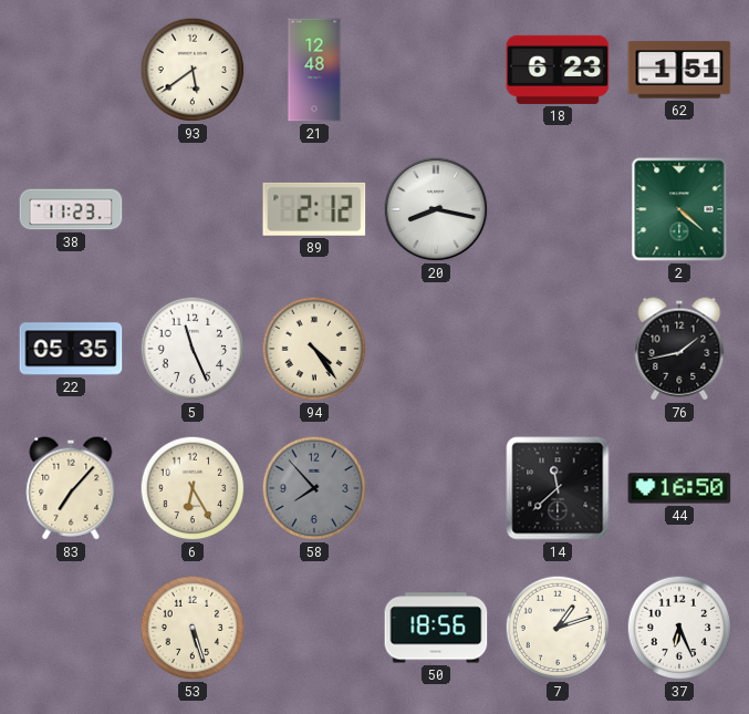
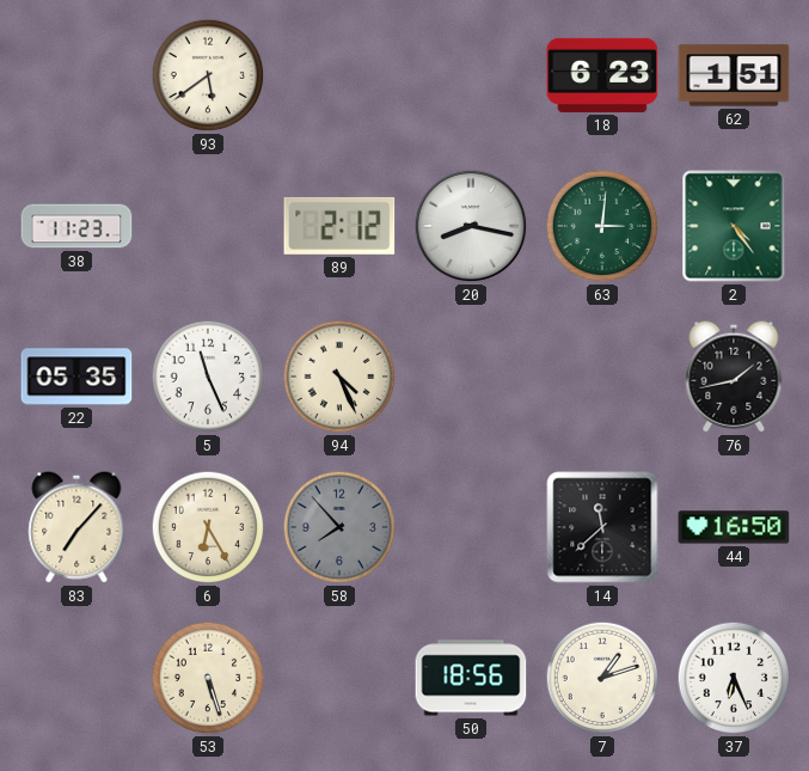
21: 12:48 -> none
63: none -> 3:01
2: 4:22 -> 4:24
94: 4:24 -> 4:26
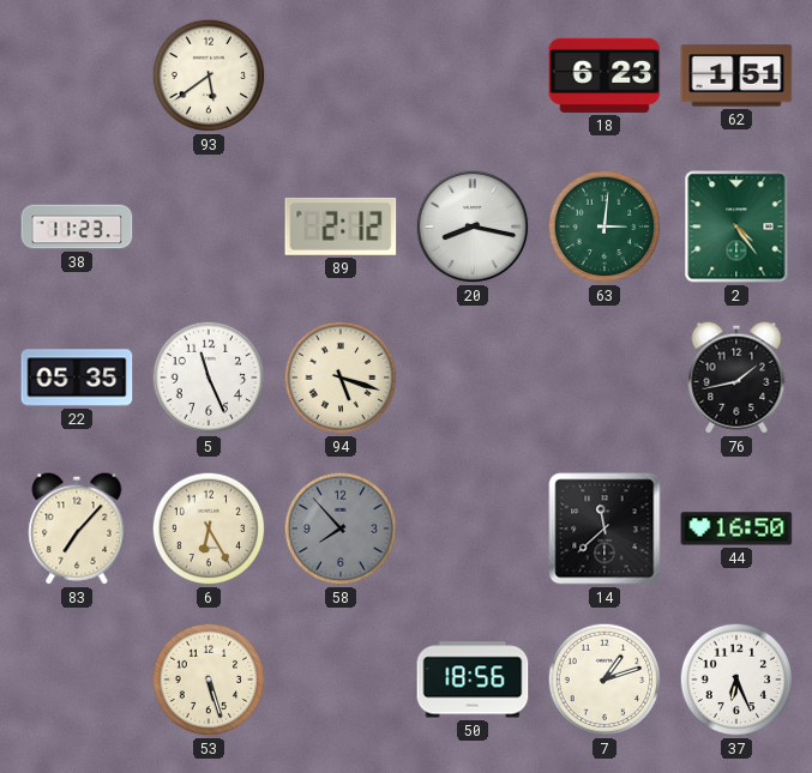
94: 4:26 -> 5:18
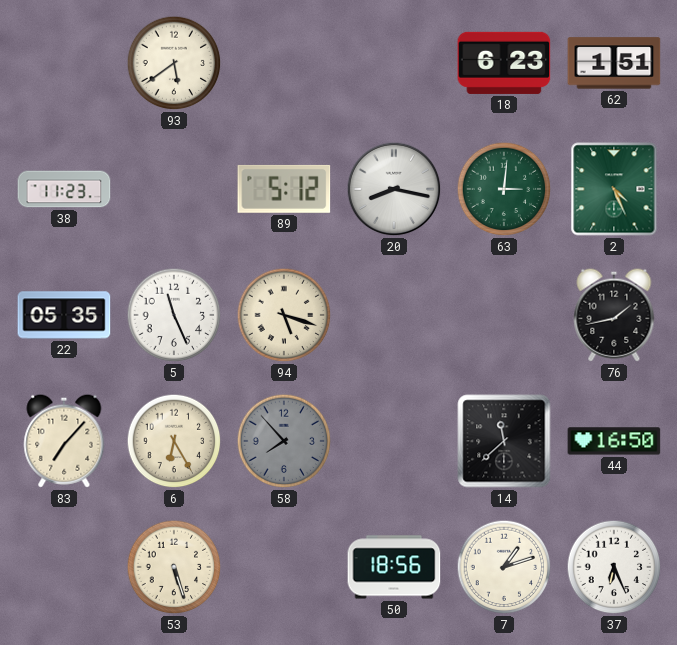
89: 2:12 -> 5:12
2: 4:24 -> 4:26
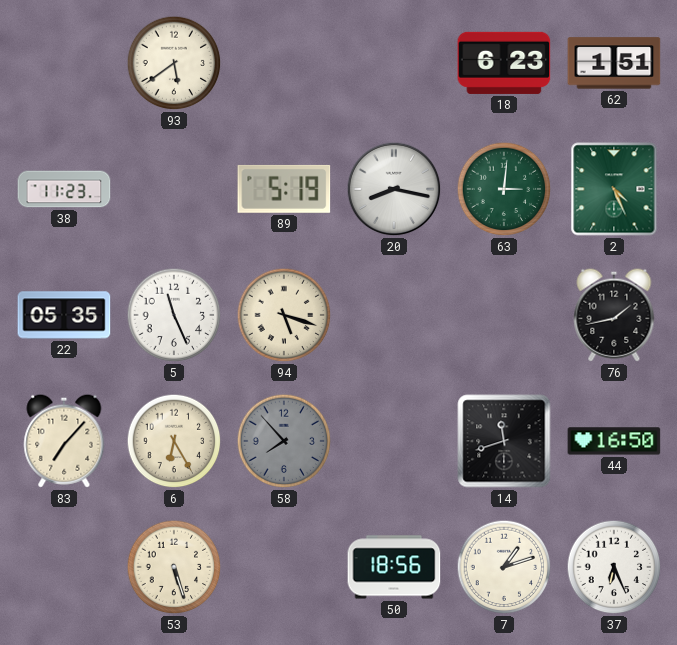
89: 5:12 -> 5:19
14: 11:38 -> 11:42
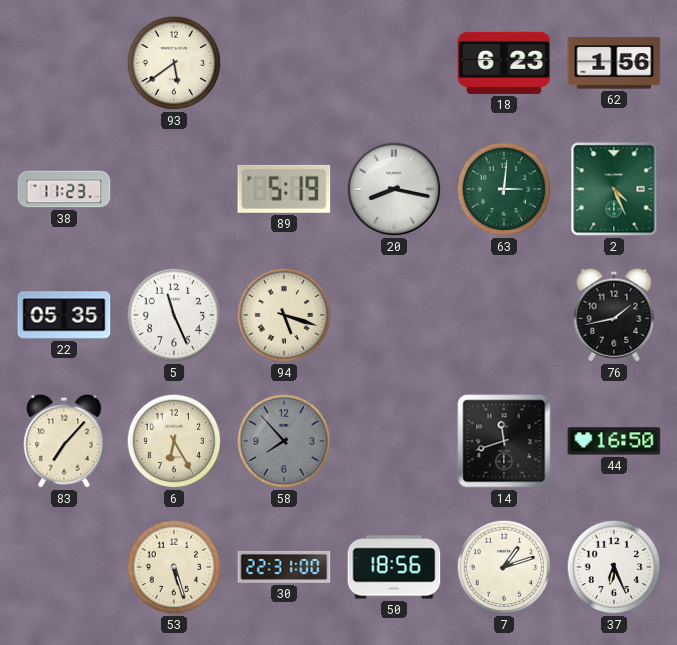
62: 1:51 -> 1:56
30: none -> 22:31
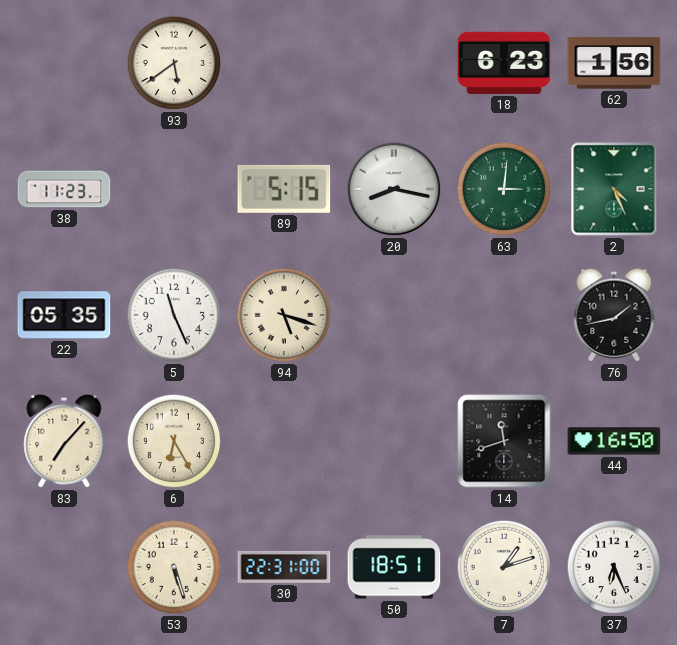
89: 5:19 -> 5:15
58: 7:53 -> none
50: 18:56 -> 18:51
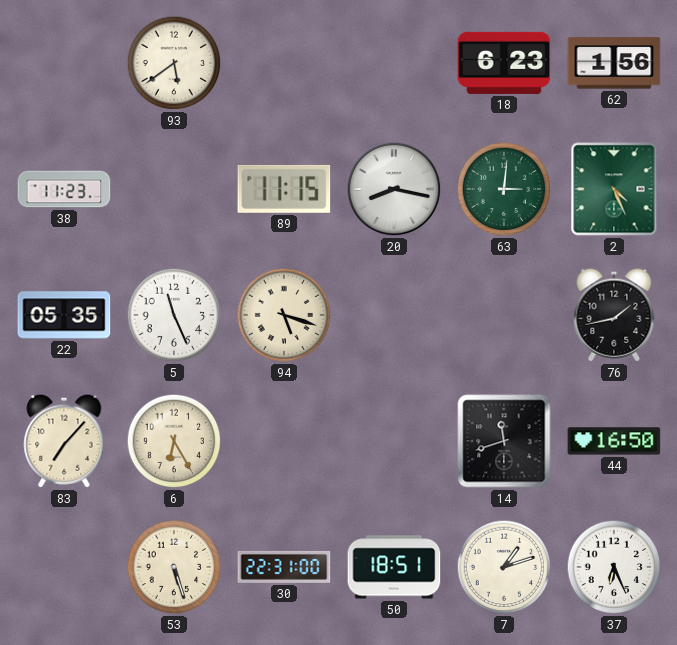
89: 5:15 -> 11:15
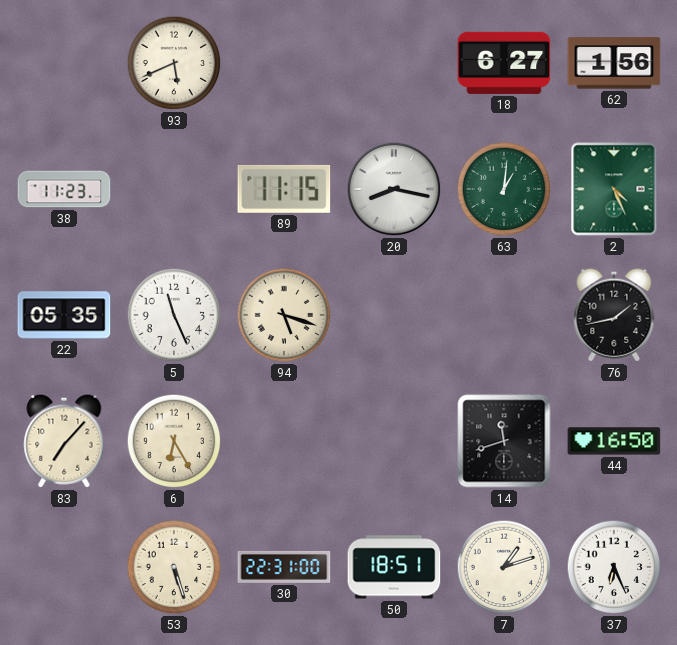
93: 5:39 -> 5:41
18: 6:23 -> 6:27
63: 3:01 -> 1:01
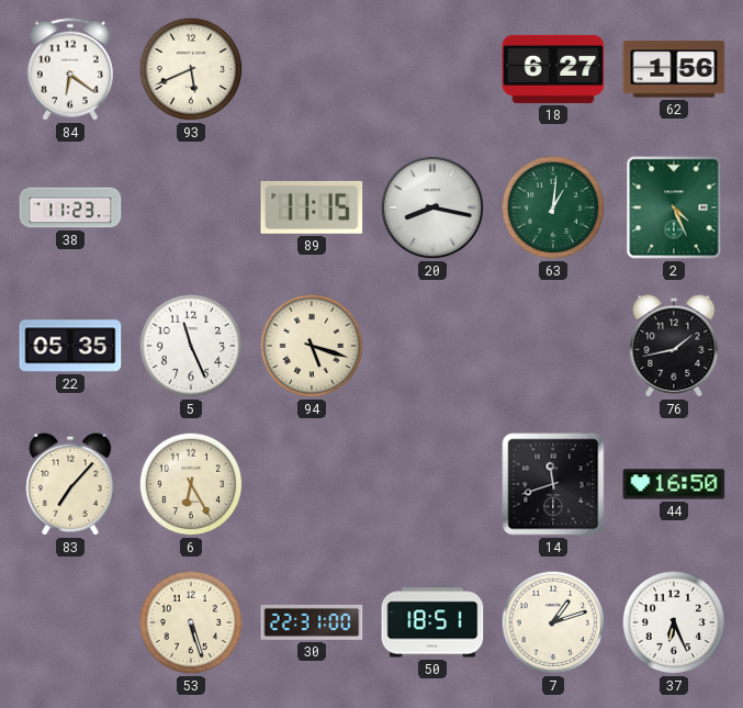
84: none -> 6:21
